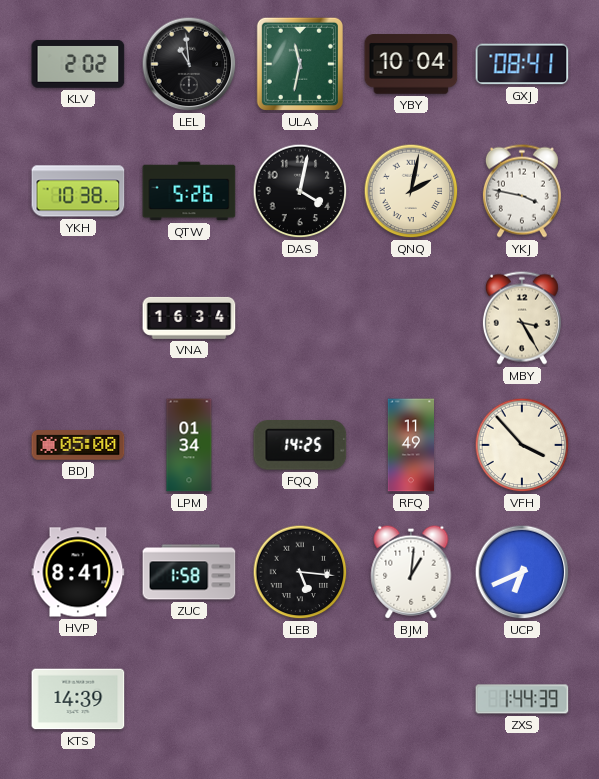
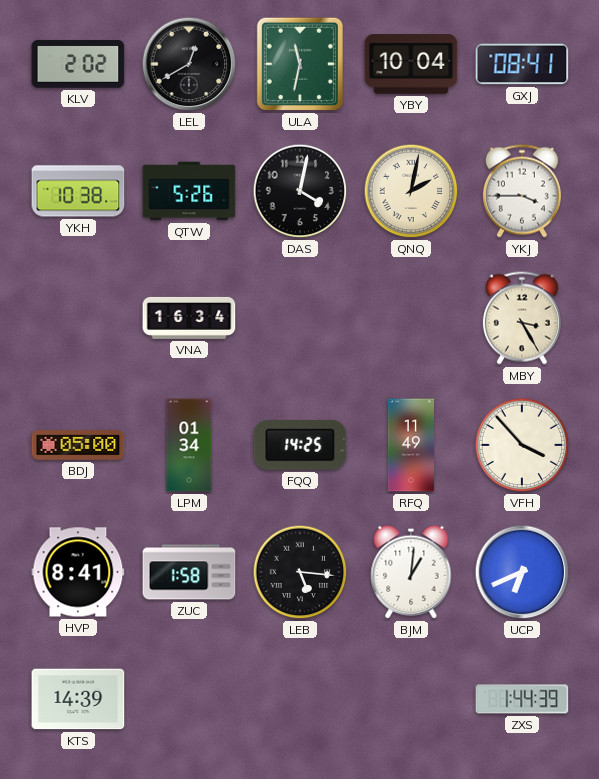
LEL: 10:59 -> 12:40
YKJ: 3:47 -> 3:45
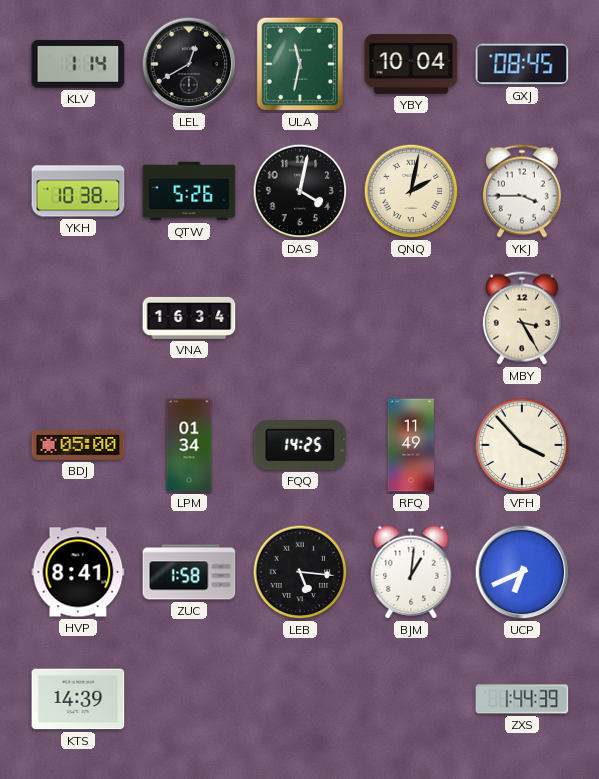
KLV: 2:02 -> 1:14
GXJ: 08:41 -> 08:45
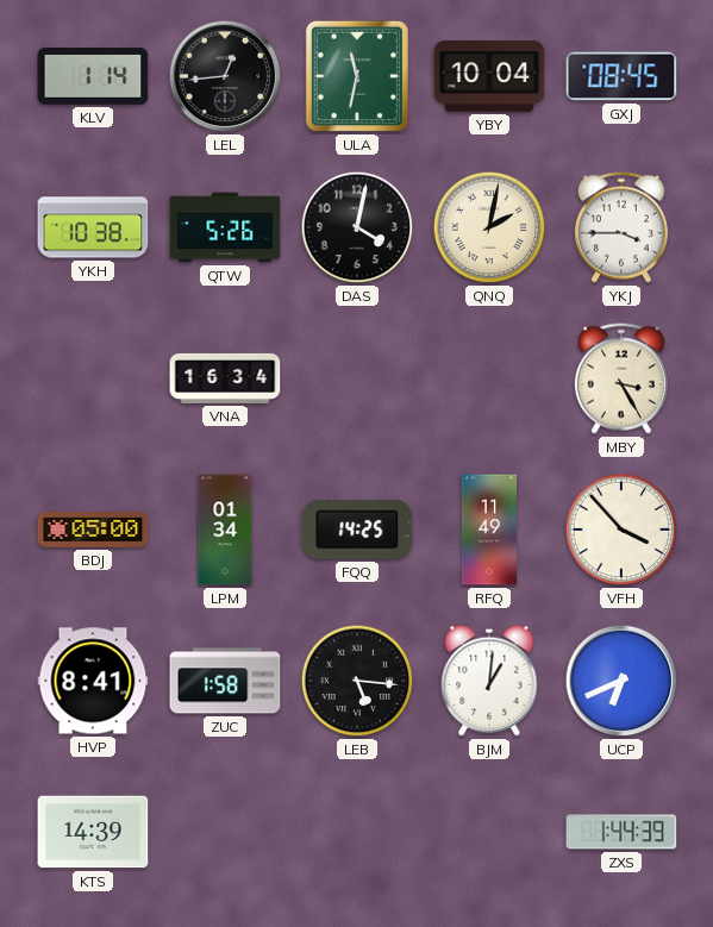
LEL: 12:40 -> 12:44
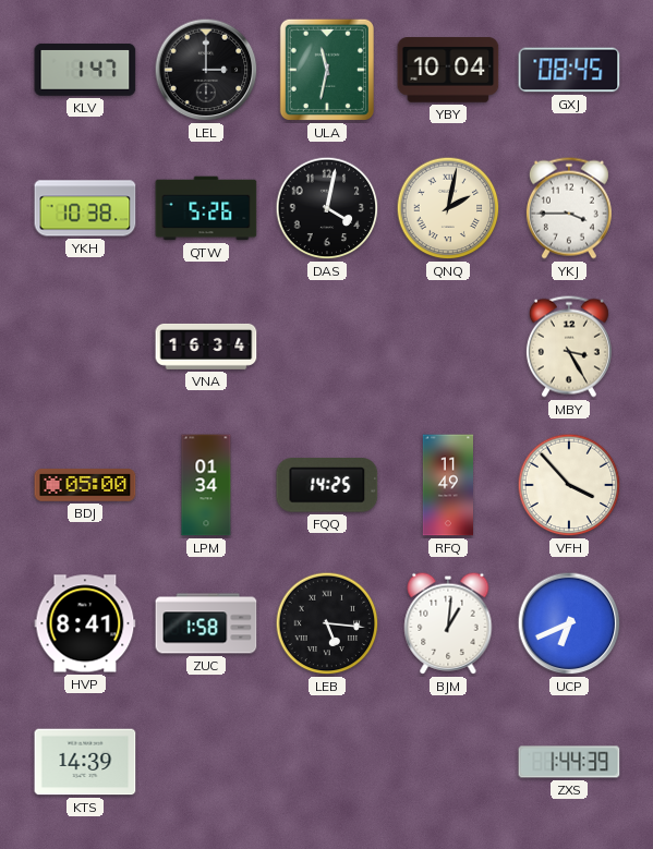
KLV: 1:14 -> 1:47
LEL: 12:44 -> 3:00
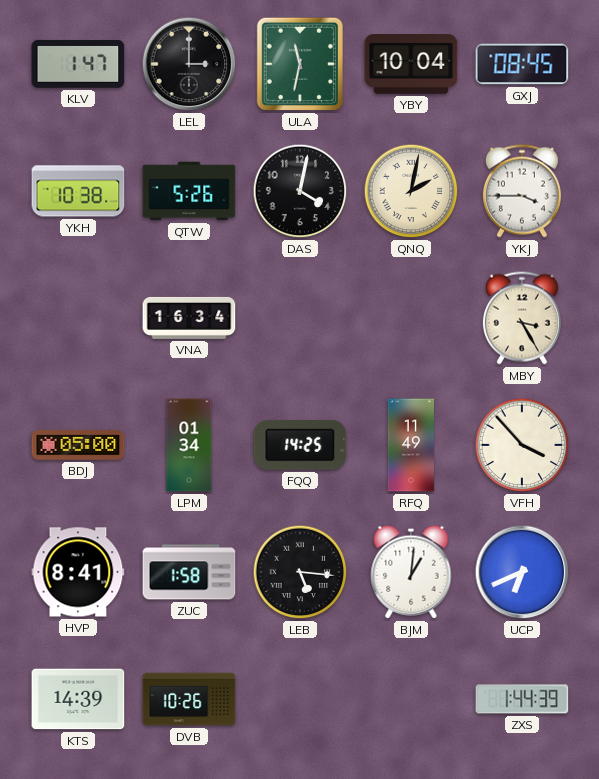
DVB: none -> 10:26
